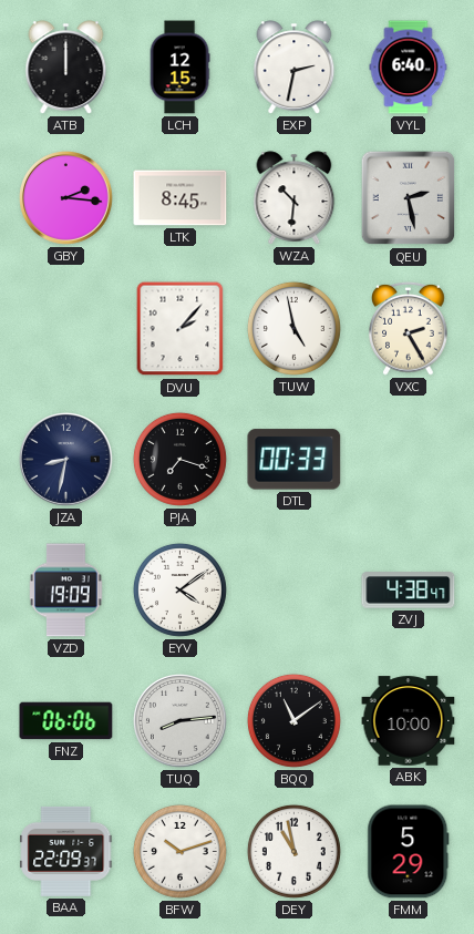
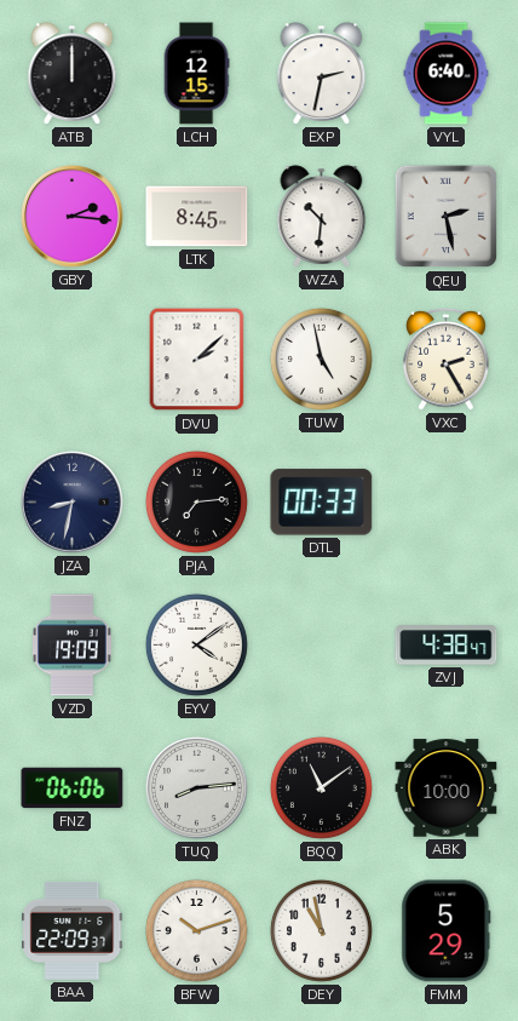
DVU: 2:07 -> 2:08
PJA: 7:18 -> 7:14
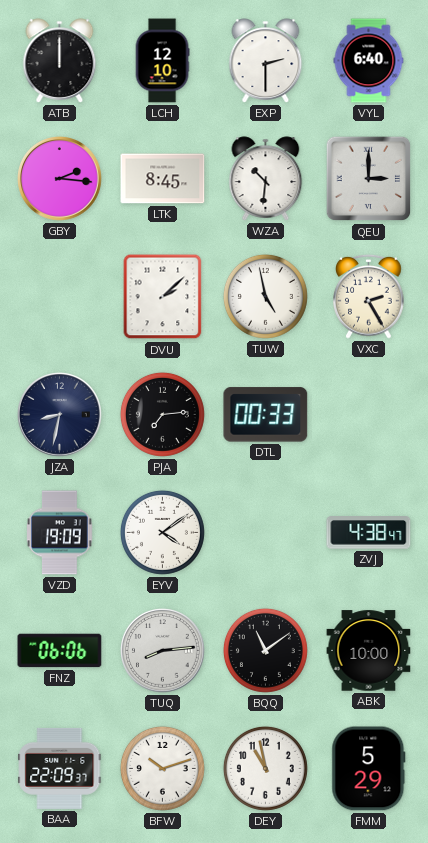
LCH: 12:15 -> 12:10
EXP: 2:32 -> 2:30
QEU: 2:28 -> 3:00
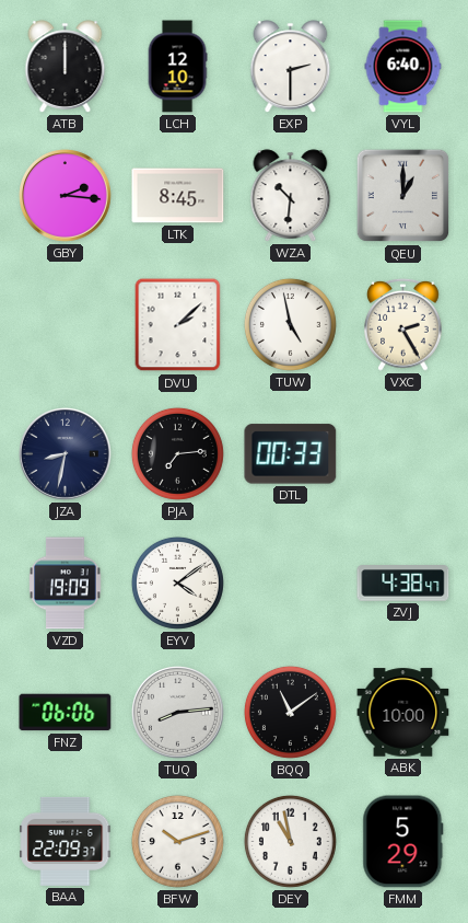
QEU: 3:00 -> 1:00
